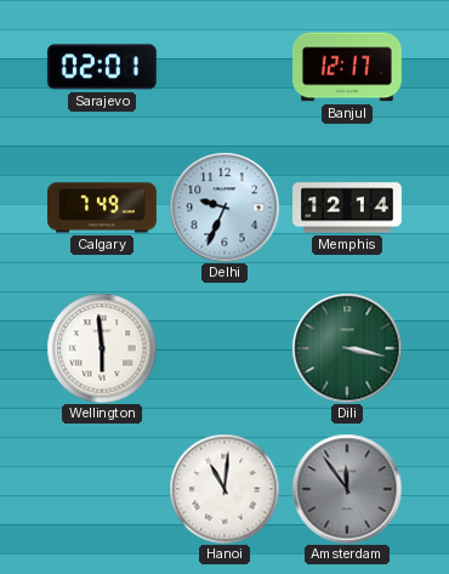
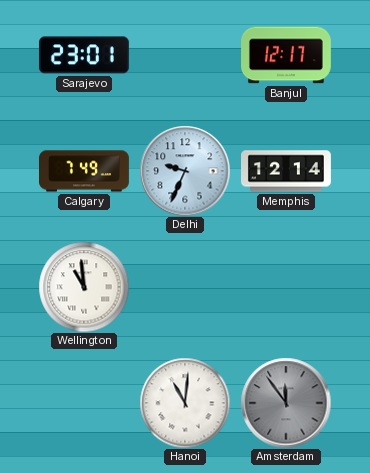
Sarajevo: 02:01 -> 23:01
Wellington: 5:59 -> 10:59
Dili: 3:17 -> none
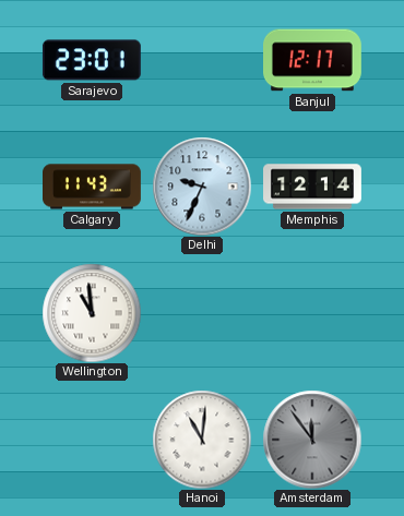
Calgary: 7:49 -> 11:43
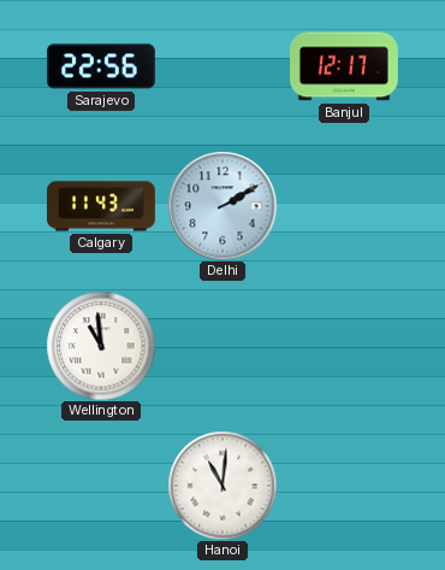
Sarajevo: 23:01 -> 22:56
Delhi: 9:34 -> 2:10
Memphis: 12:14 -> none
Amsterdam: 11:54 -> none
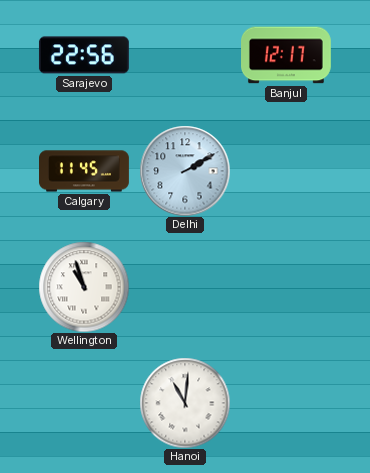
Calgary: 11:43 -> 11:45
Wellington: 10:59 -> 10:57
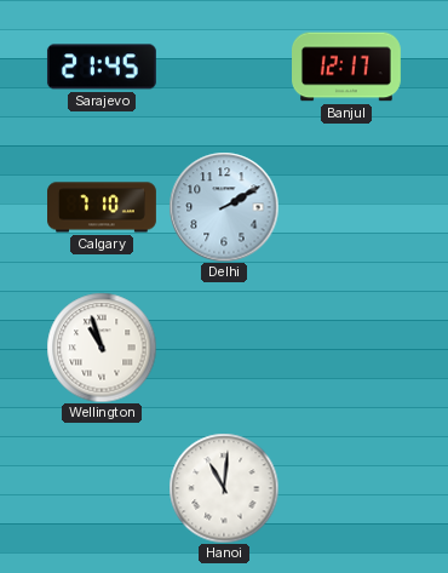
Sarajevo: 22:56 -> 21:45
Calgary: 11:45 -> 7:10
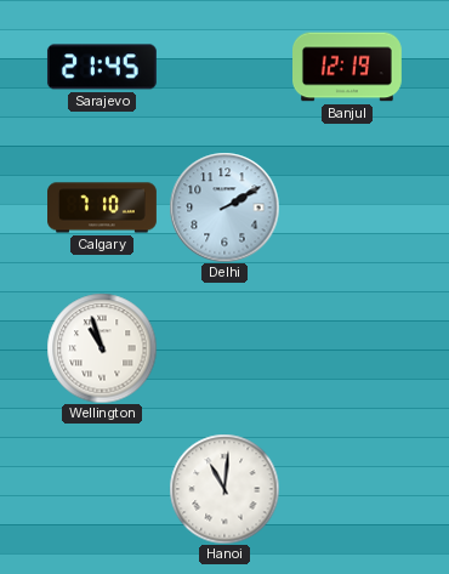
Banjul: 12:17 -> 12:19
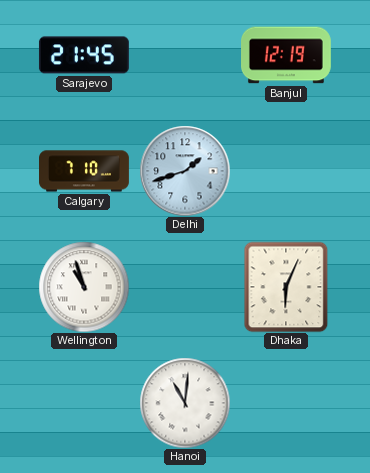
Delhi: 2:10 -> 1:42
Dhaka: none -> 6:04
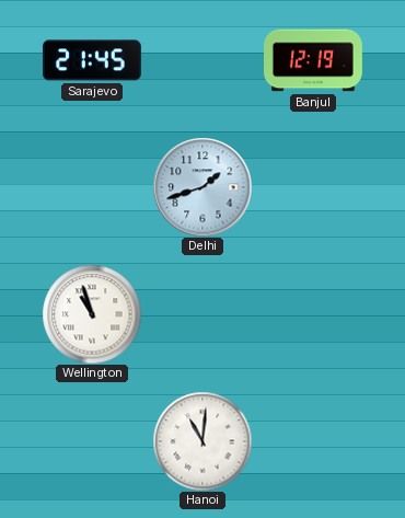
Calgary: 7:10 -> none
Dhaka: 6:04 -> none
